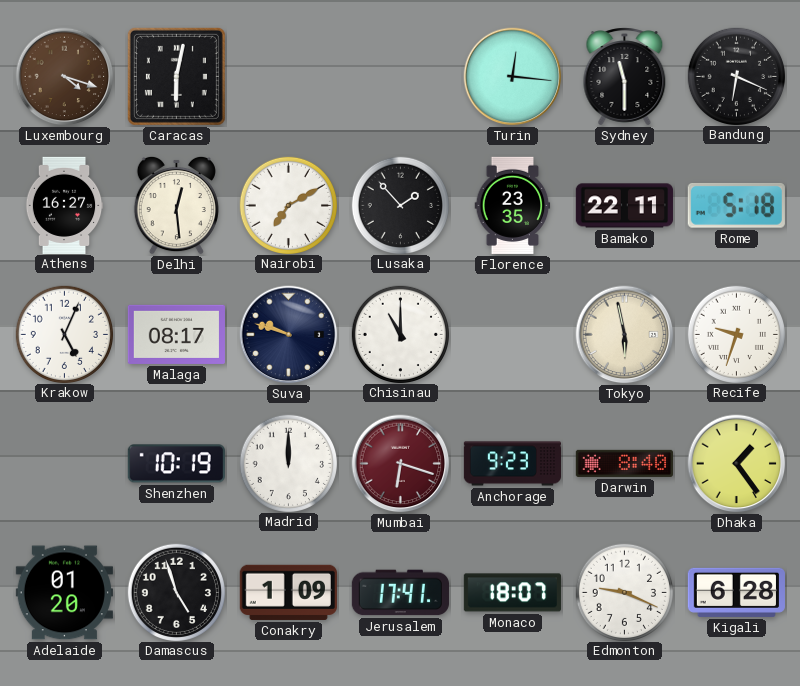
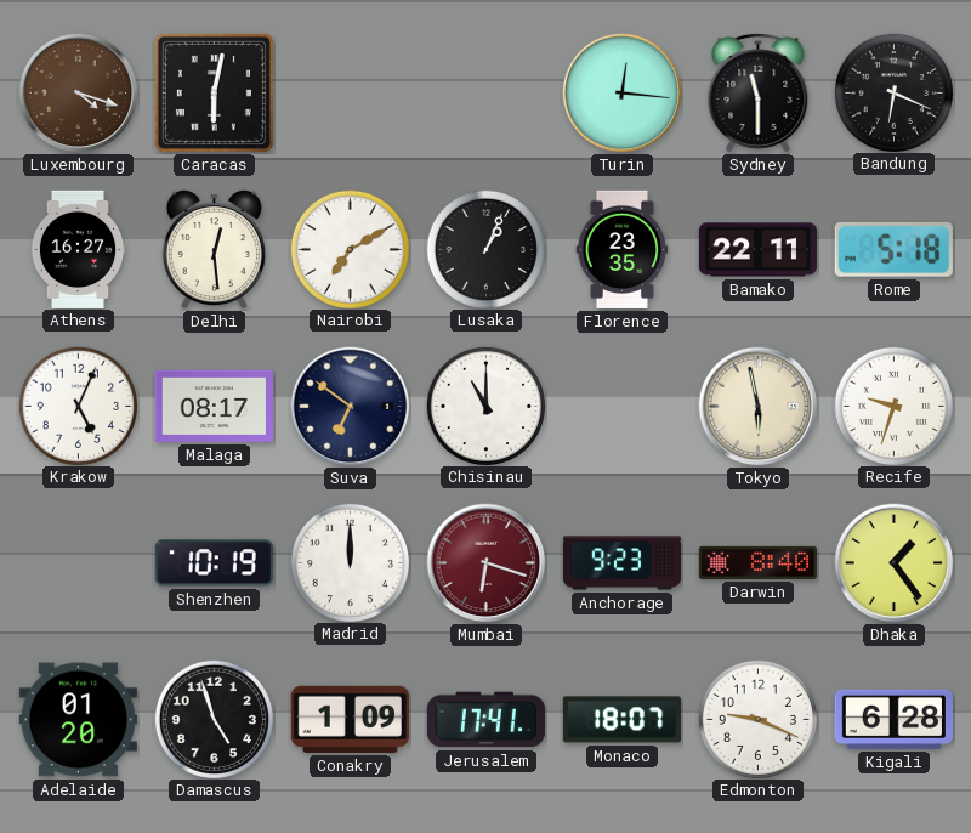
Lusaka: 1:53 -> 1:04
Suva: 9:48 -> 6:51
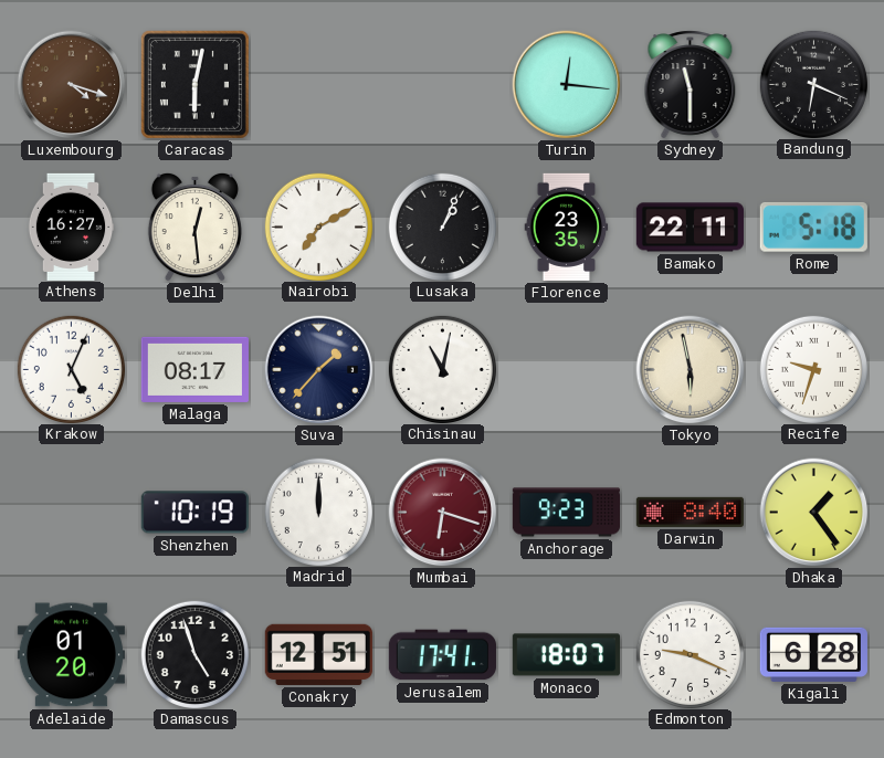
Suva: 6:51 -> 1:37
Chisinau: 11:00 -> 11:02
Conakry: 1:09 -> 12:51
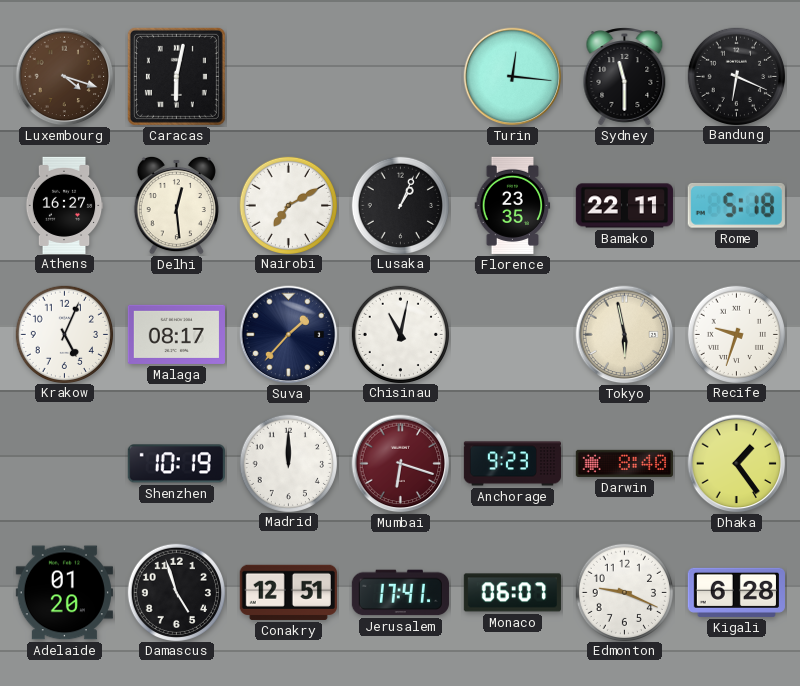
Monaco: 18:07 -> 06:07
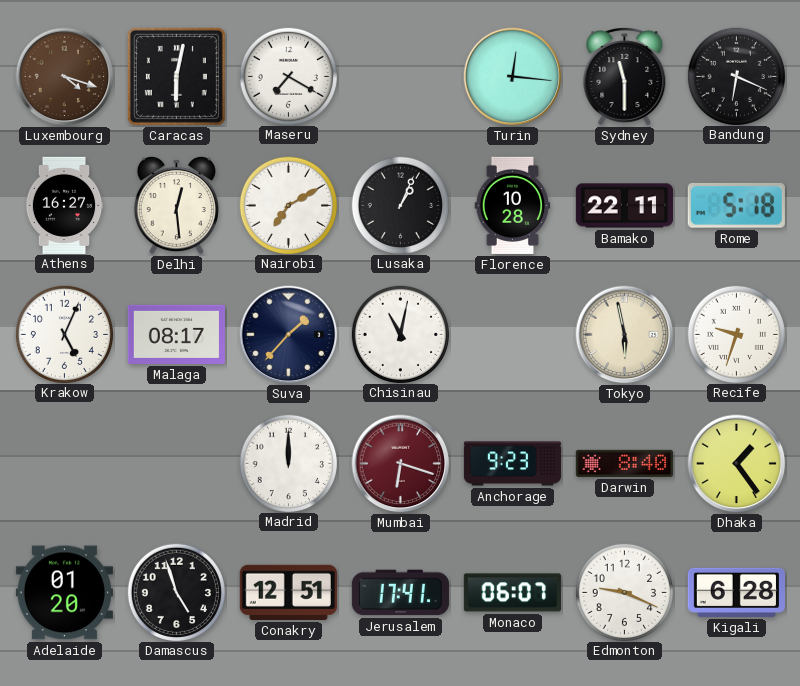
Maseru: none -> 7:20
Florence: 23:35 -> 10:28
Shenzhen: 10:19 -> none
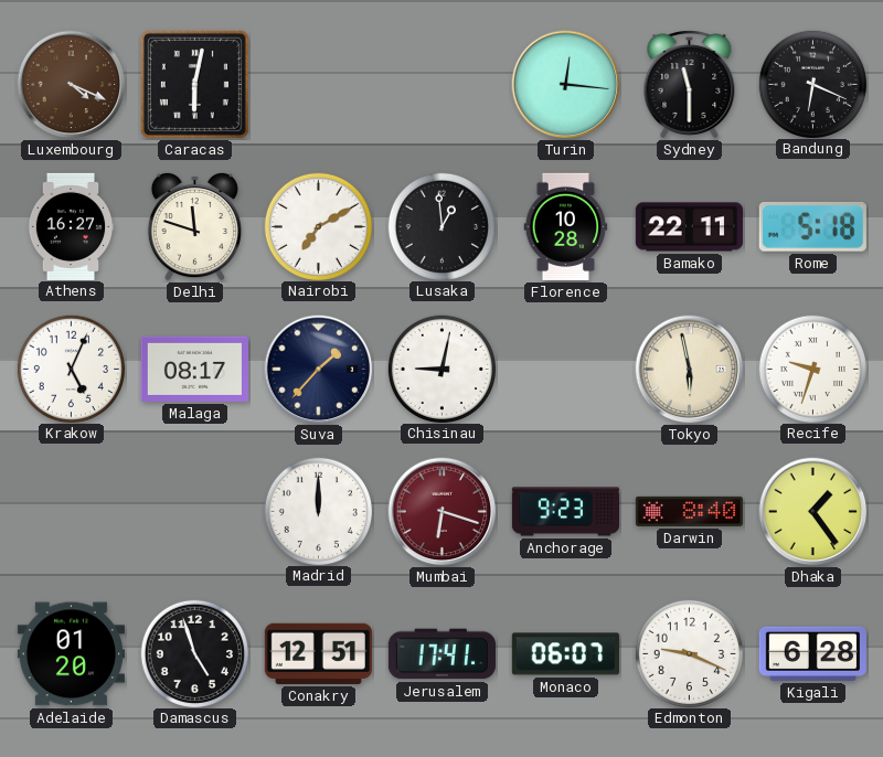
Luxembourg: 4:18 -> 4:19
Maseru: 7:20 -> none
Delhi: 12:29 -> 11:48
Lusaka: 1:04 -> 12:59
Chisinau: 11:02 -> 9:02
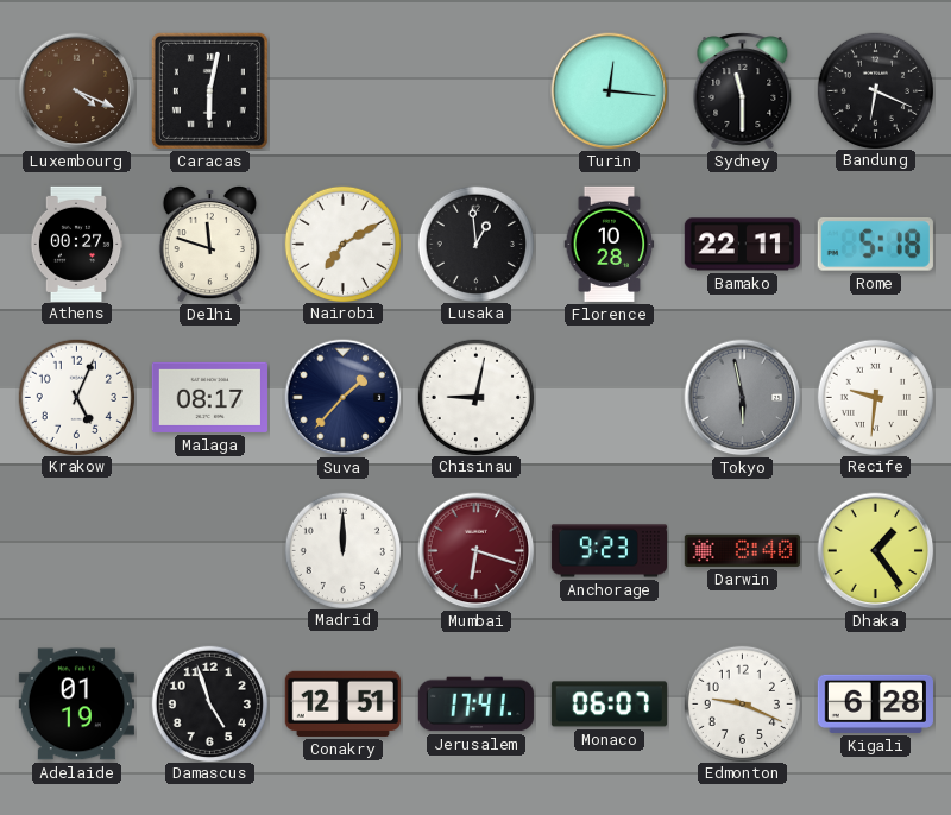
Athens: 16:27 -> 00:27
Tokyo dial: cream -> grey
Recife: 9:33 -> 9:31
Adelaide: 01:20 -> 01:19
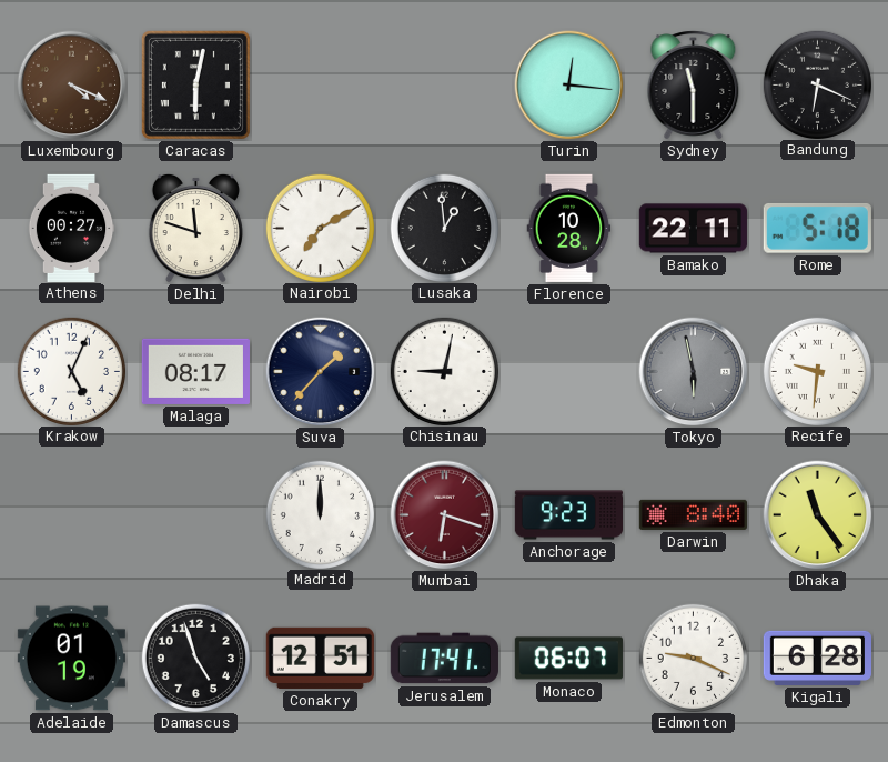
Dhaka: 1:24 -> 11:24
